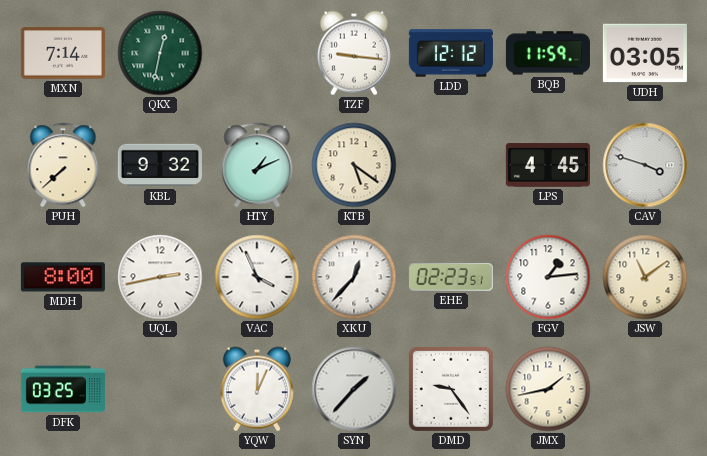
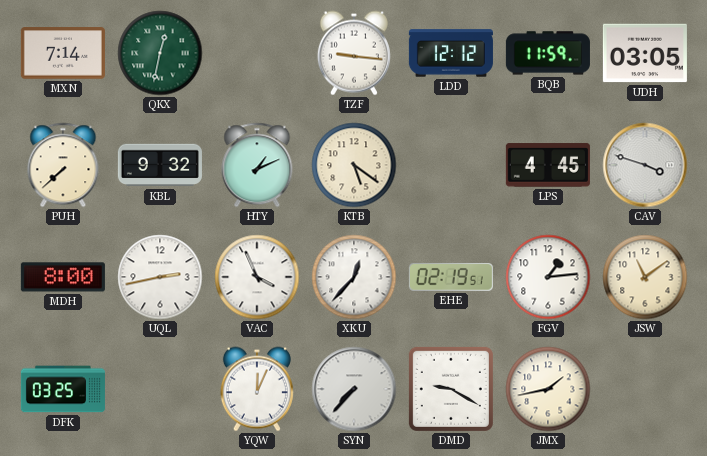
EHE: 02:23 -> 02:19
SYN: 1:37 -> 7:37
DMD: 9:24 -> 9:20
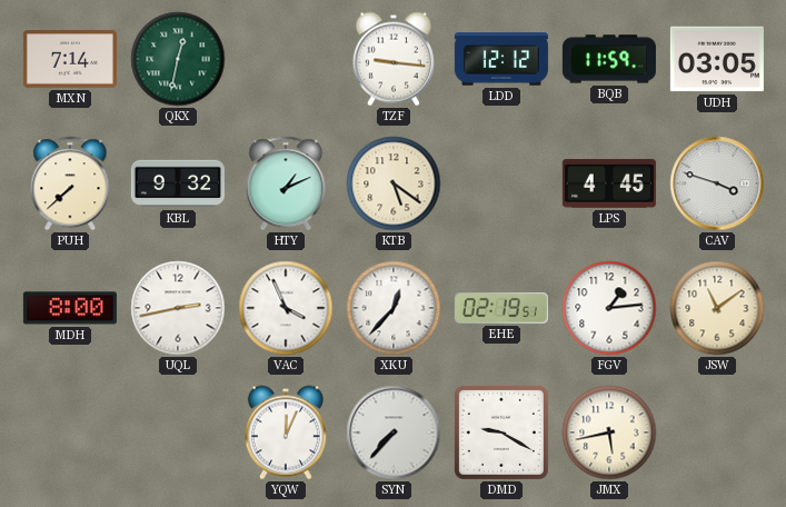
DFK: 03:25 -> none
JMX: 1:43 -> 5:43
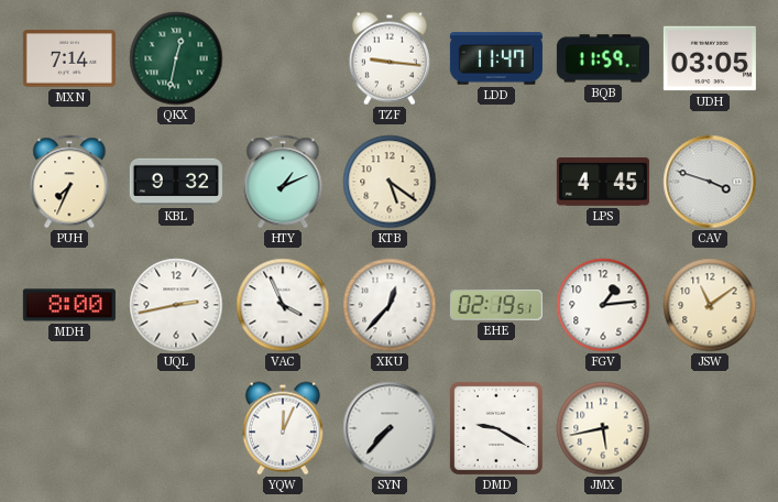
LDD: 12:12 -> 11:47
PUH: 7:38 -> 7:34
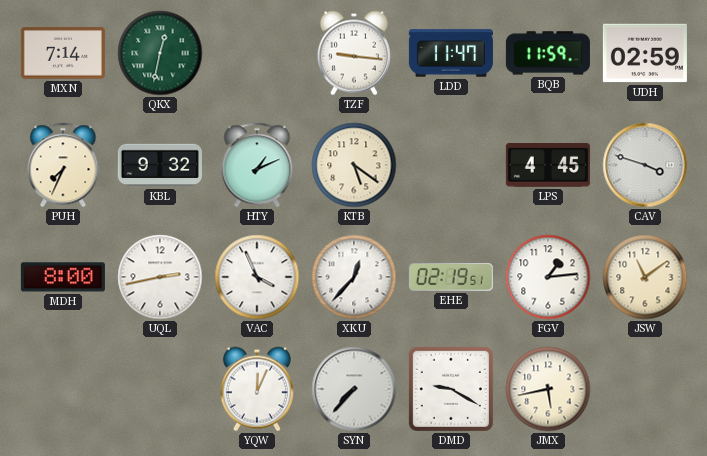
UDH: 03:05 -> 02:59
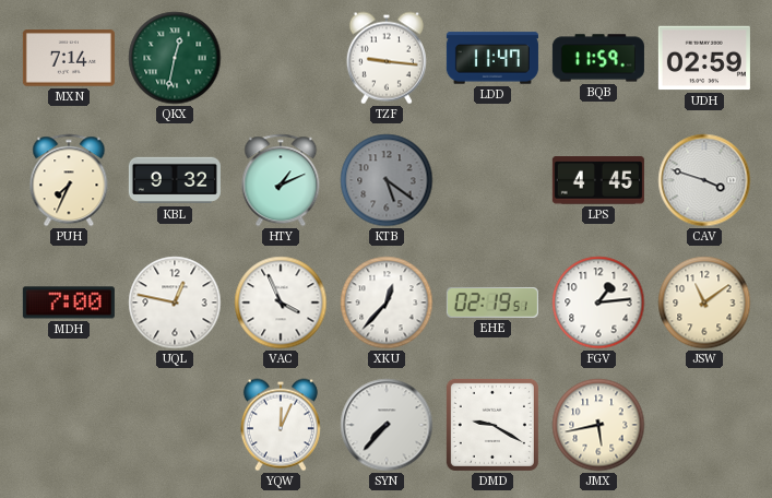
KTB dial: cream -> grey
MDH: 8:00 -> 7:00
UQL: 2:43 -> 12:47
